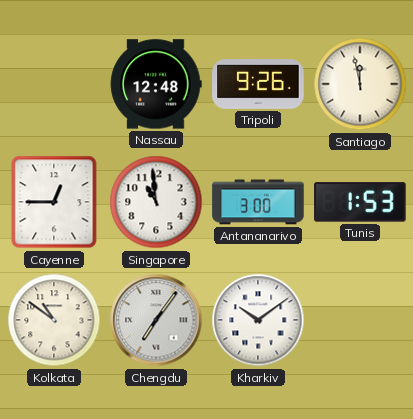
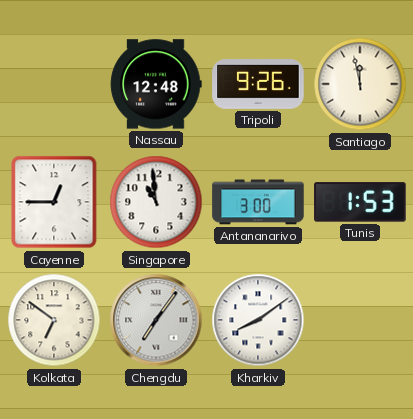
Kolkata: 10:51 -> 6:51
Kharkiv: 10:09 -> 8:09
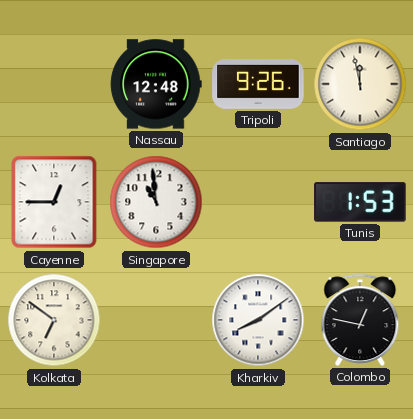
Antananarivo: 3:00 -> none
Chengdu: 7:06 -> none
Colombo: none -> 12:47
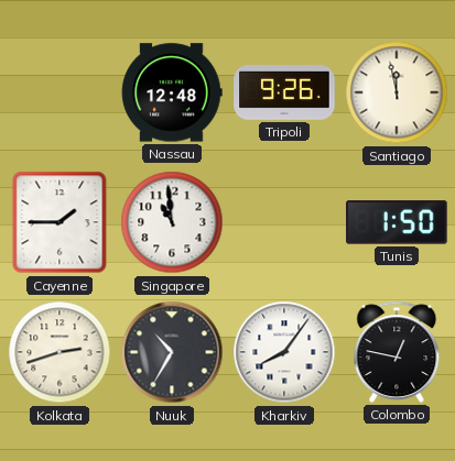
Cayenne: 12:45 -> 1:45
Tunis: 1:53 -> 1:50
Kolkata: 6:51 -> 2:42
Nuuk: none -> 10:35
Kharkiv: 8:09 -> 8:06
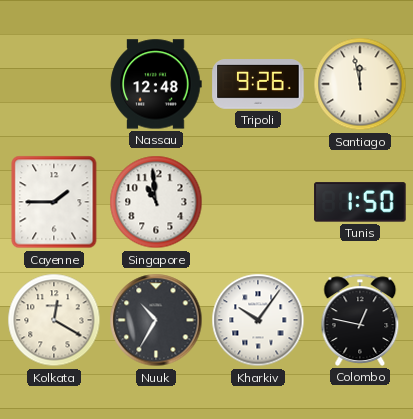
Kolkata: 2:42 -> 12:20
Kharkiv: 8:06 -> 10:06
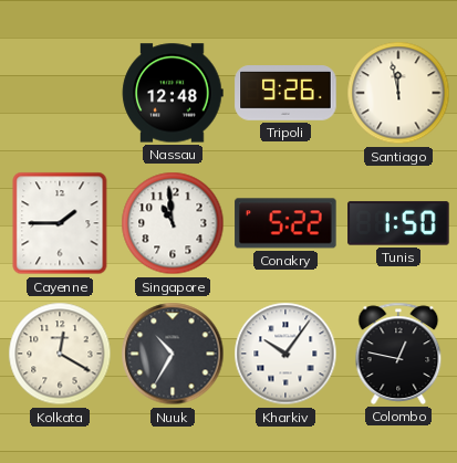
Conakry: none -> 5:22
